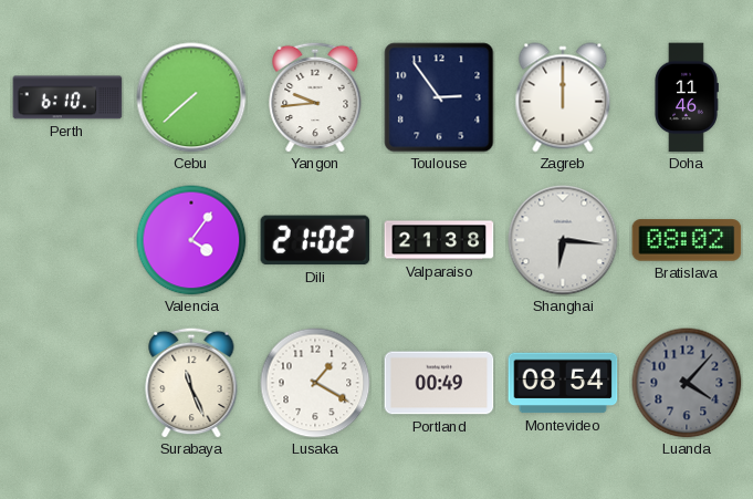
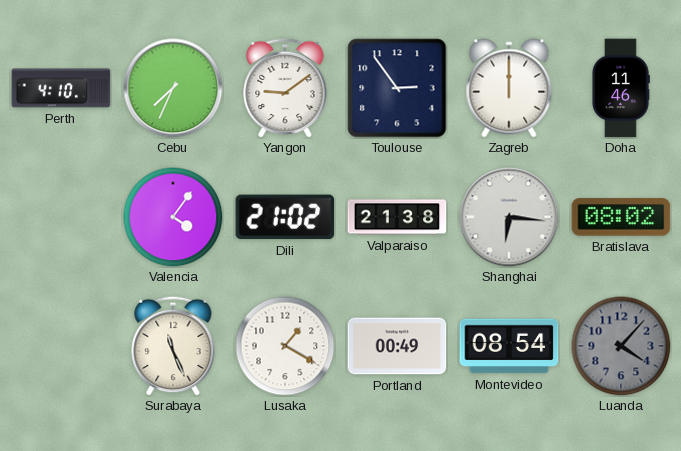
Perth: 6:10 -> 4:10
Cebu: 7:38 -> 7:34
Yangon: 9:44 -> 9:09
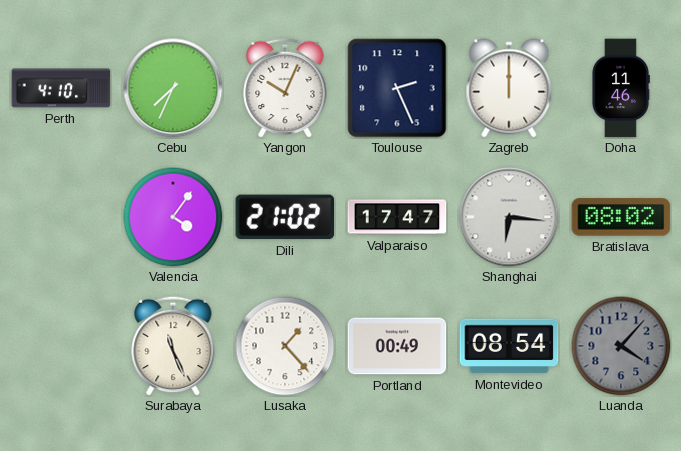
Yangon: 9:09 -> 10:04
Toulouse: 2:54 -> 2:26
Valparaiso: 21:38 -> 17:47
Lusaka: 1:20 -> 1:23
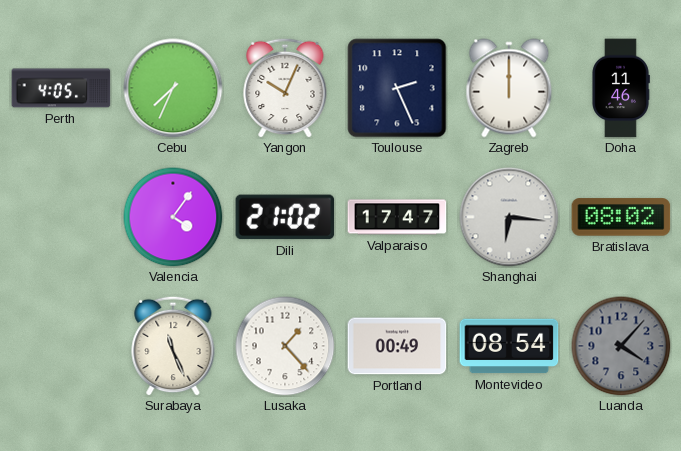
Perth: 4:10 -> 4:05
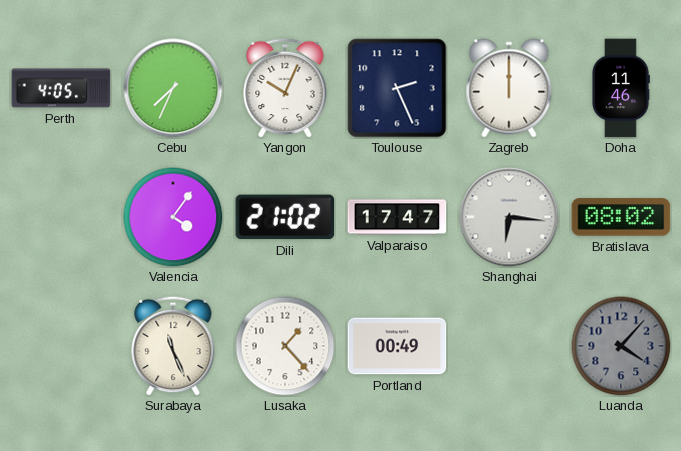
Montevideo: 08:54 -> none
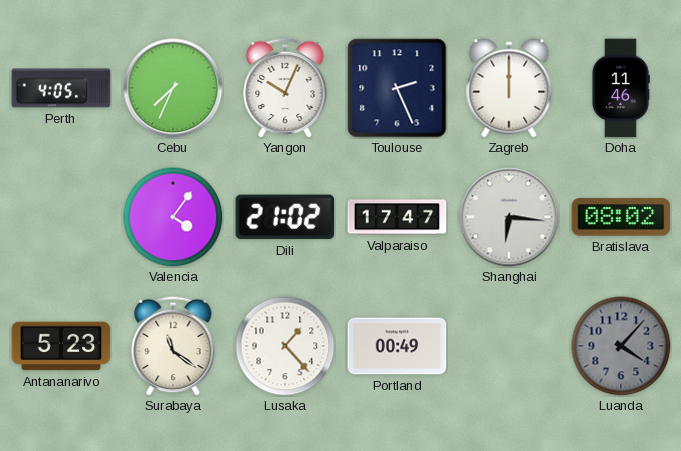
Antananarivo: none -> 5:23
Surabaya: 11:26 -> 11:21
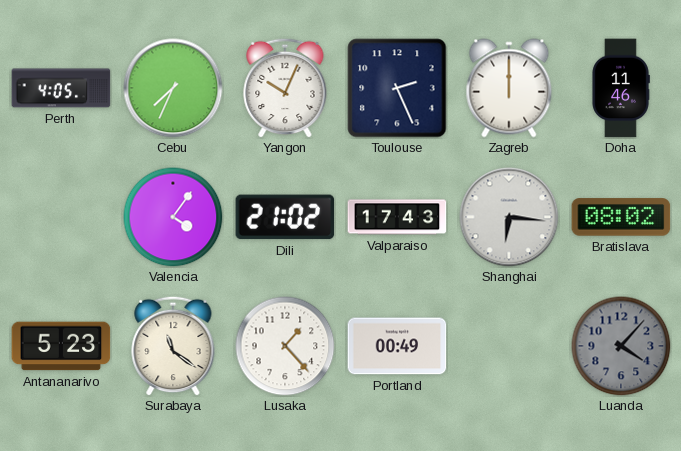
Valparaiso: 17:47 -> 17:43
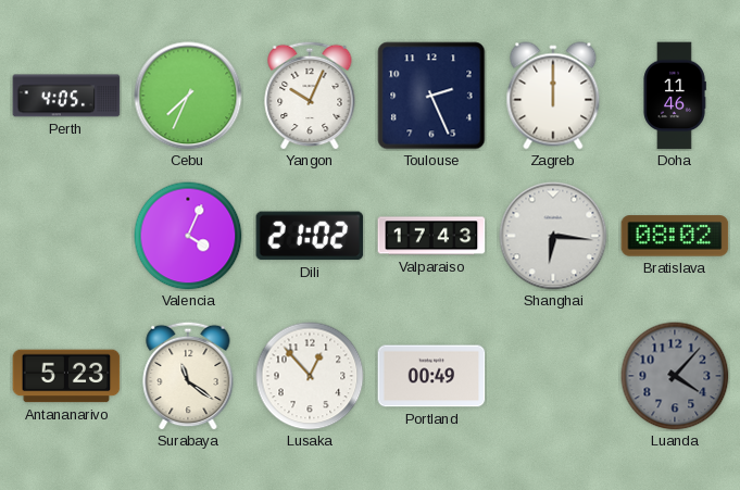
Valencia: 4:06 -> 4:04
Lusaka: 1:23 -> 12:53
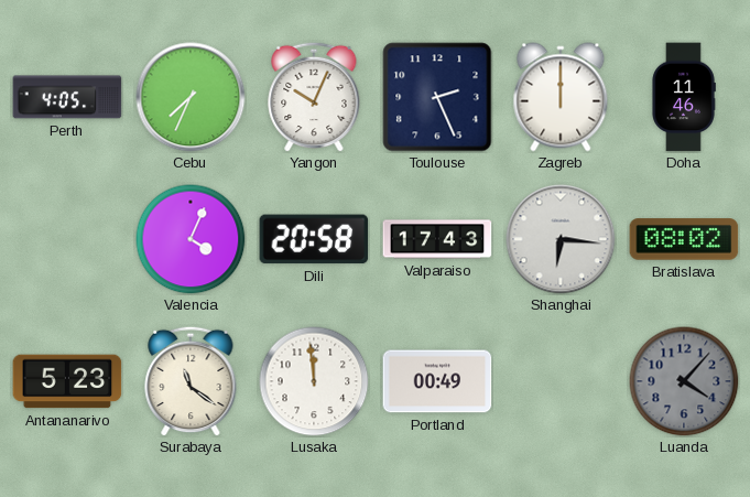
Dili: 21:02 -> 20:58
Lusaka: 12:53 -> 11:59
